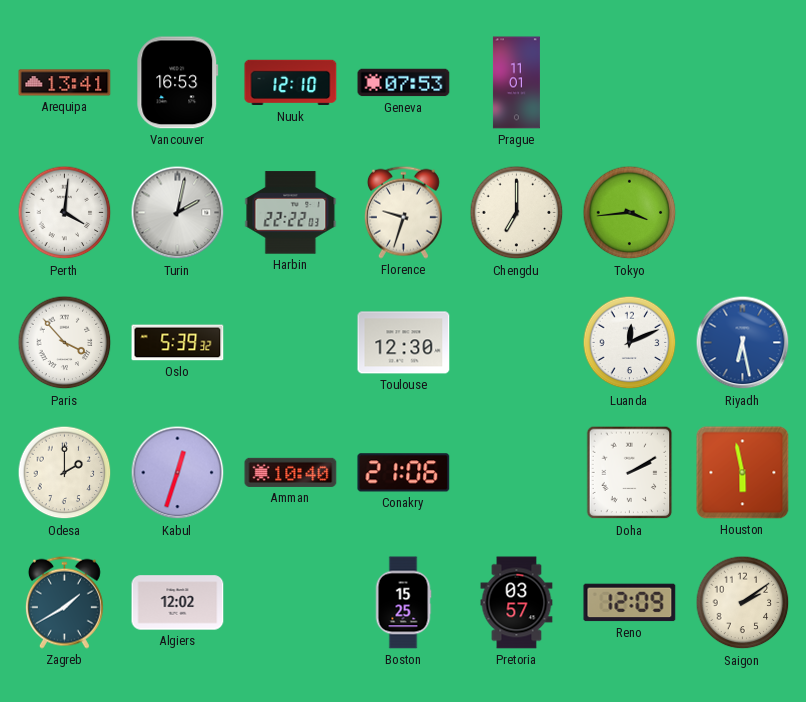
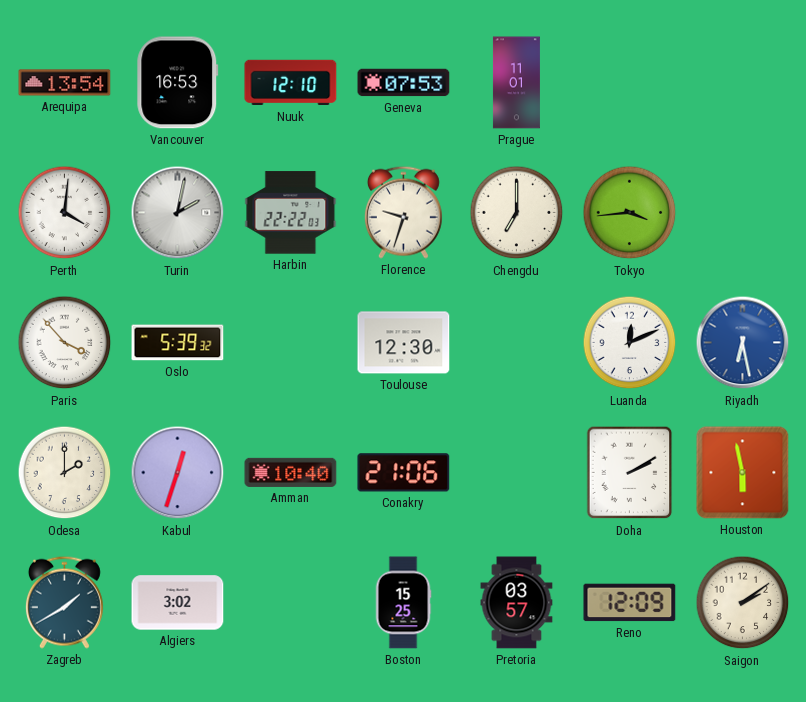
Arequipa: 13:41 -> 13:54
Algiers: 12:02 -> 3:02
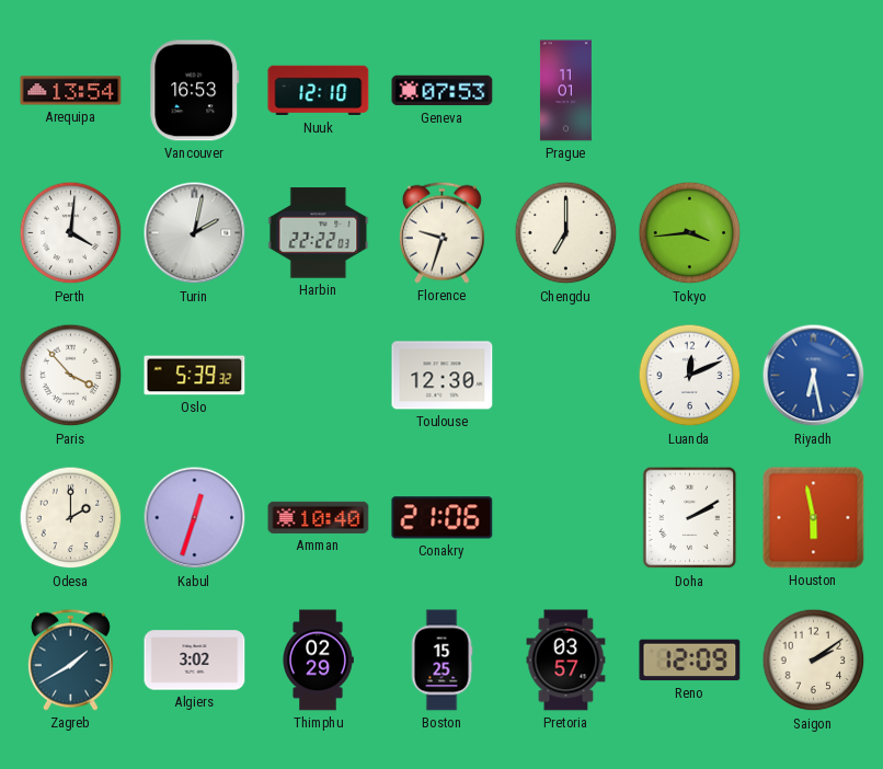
Thimphu: none -> 02:29
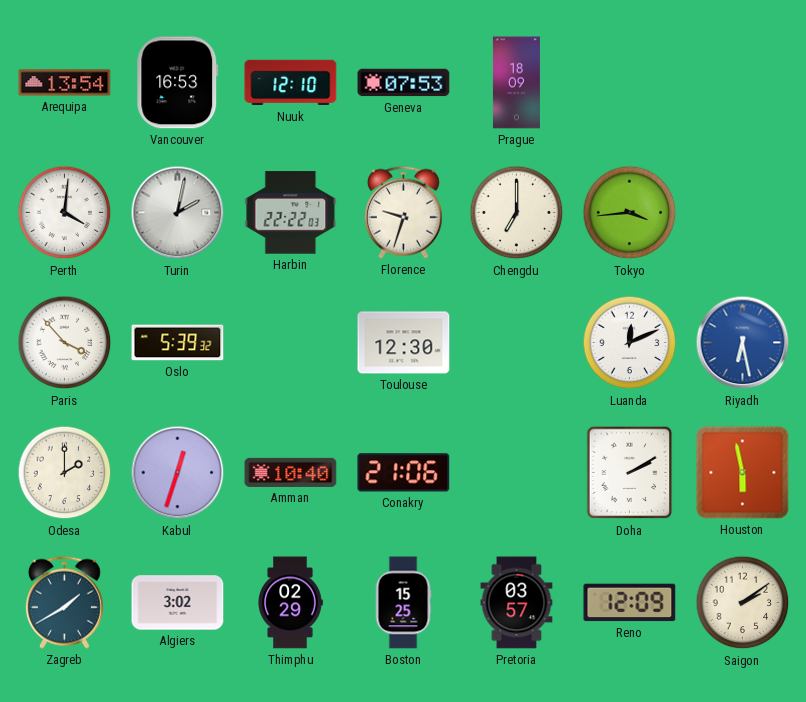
Prague: 11:01 -> 18:09
